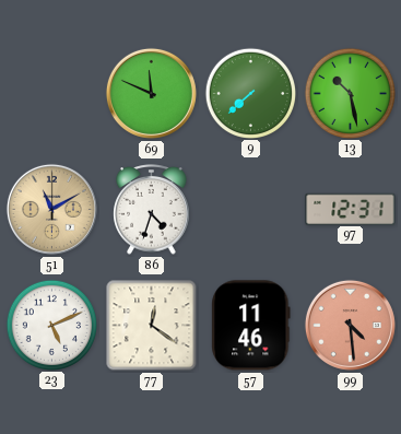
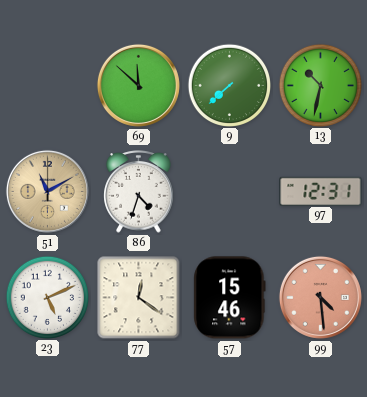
69: 11:49 -> 11:52
13: 10:28 -> 10:32
57: 11:46 -> 15:46
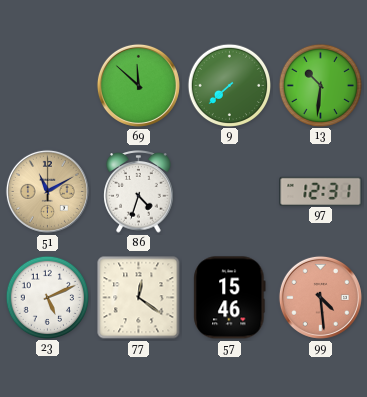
13: 10:32 -> 10:31
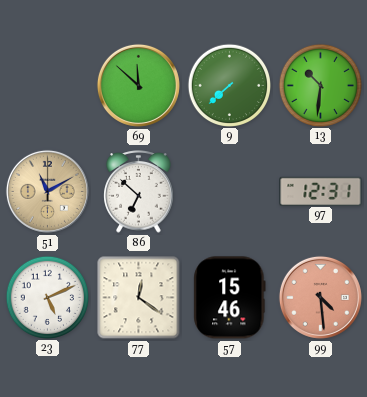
86: 4:33 -> 6:52
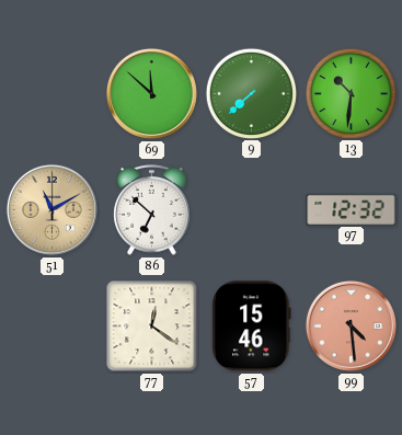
97: 12:31 -> 12:32
23: 5:11 -> none
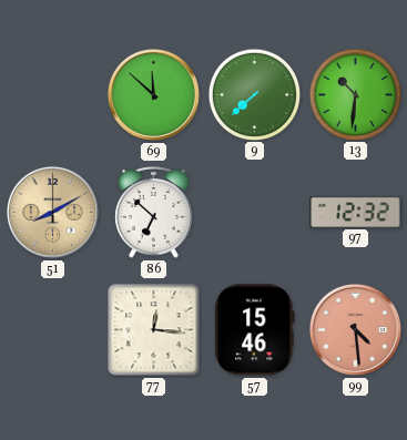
51: 11:10 -> 8:10
77: 12:21 -> 12:16
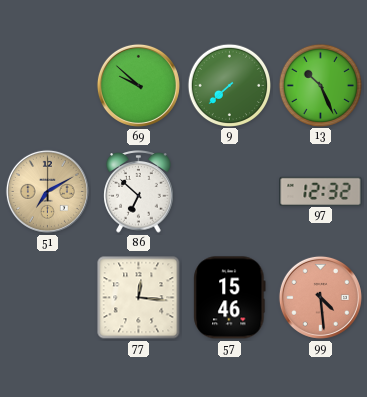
69: 11:52 -> 9:52
13: 10:31 -> 10:26
51: 8:10 -> 7:10
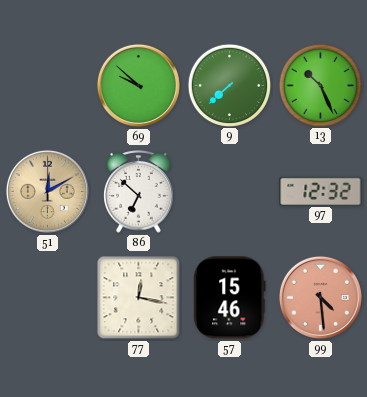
51: 7:10 -> 12:10
77: 12:16 -> 12:17
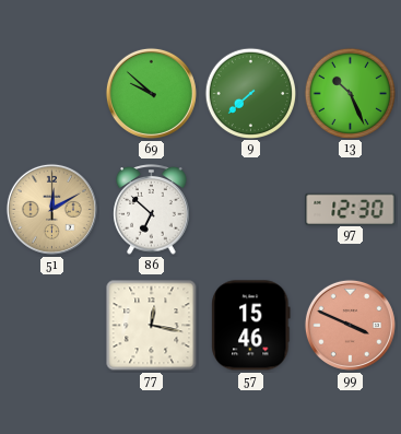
97: 12:32 -> 12:30
99: 4:29 -> 3:49
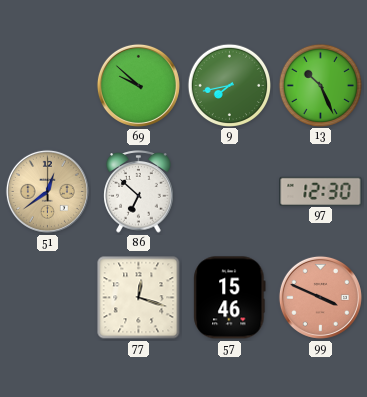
9: 7:38 -> 7:43
51: 12:10 -> 12:39
77: 12:17 -> 12:18
